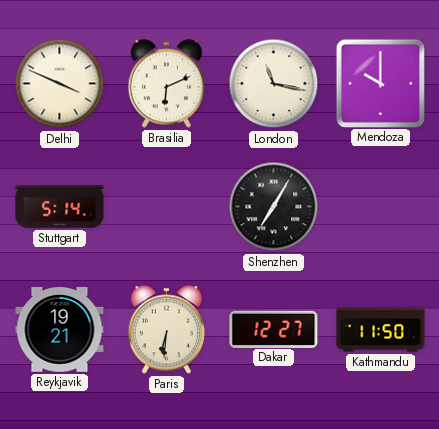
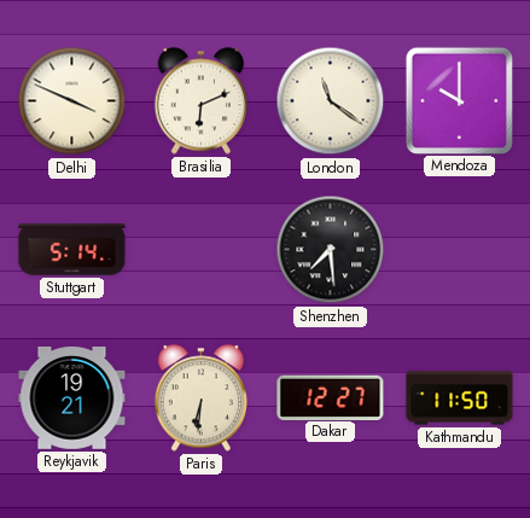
London: 11:17 -> 11:21
Shenzhen: 7:05 -> 7:29
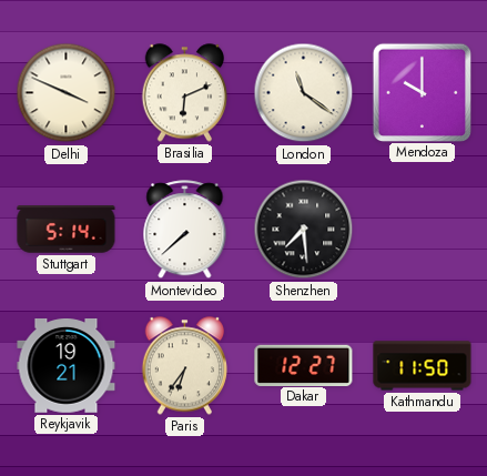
Montevideo: none -> 7:38
Paris: 6:31 -> 6:36
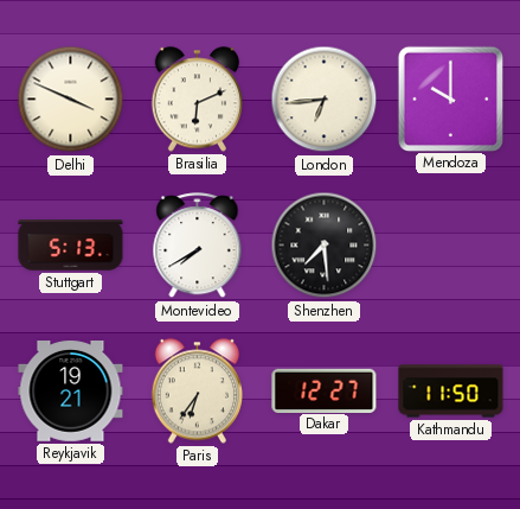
London: 11:21 -> 6:44
Stuttgart: 5:14 -> 5:13
Montevideo: 7:38 -> 7:40
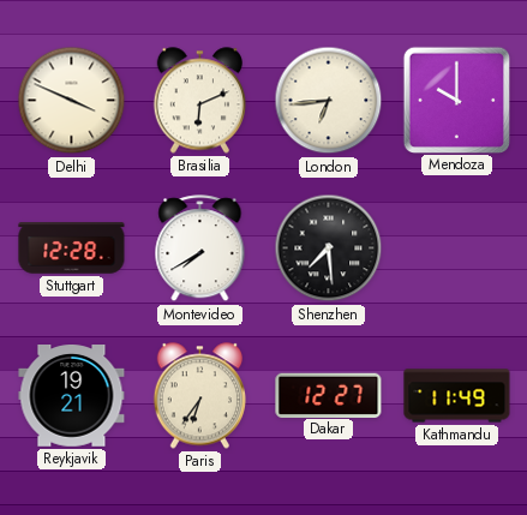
Stuttgart: 5:13 -> 12:28
Kathmandu: 11:50 -> 11:49
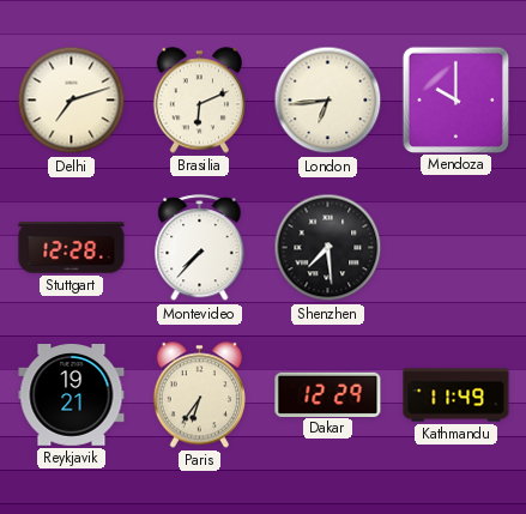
Delhi: 3:49 -> 7:12
Montevideo: 7:40 -> 7:37
Dakar: 12:27 -> 12:29
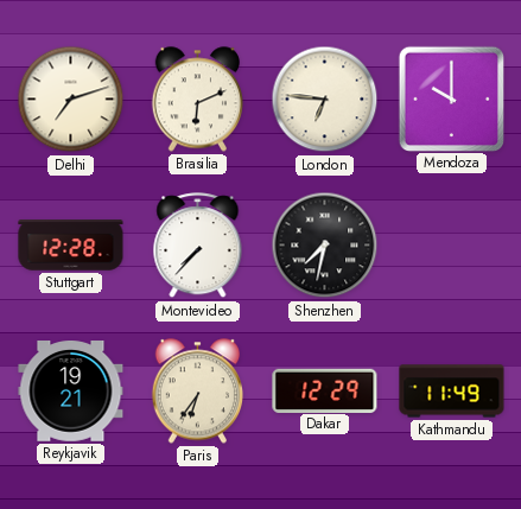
London: 6:44 -> 6:46
Shenzhen: 7:29 -> 7:32
